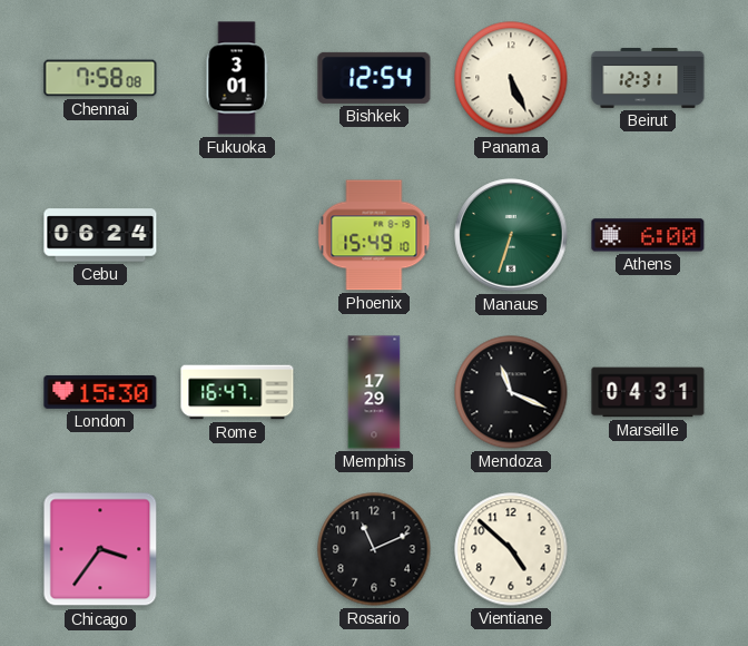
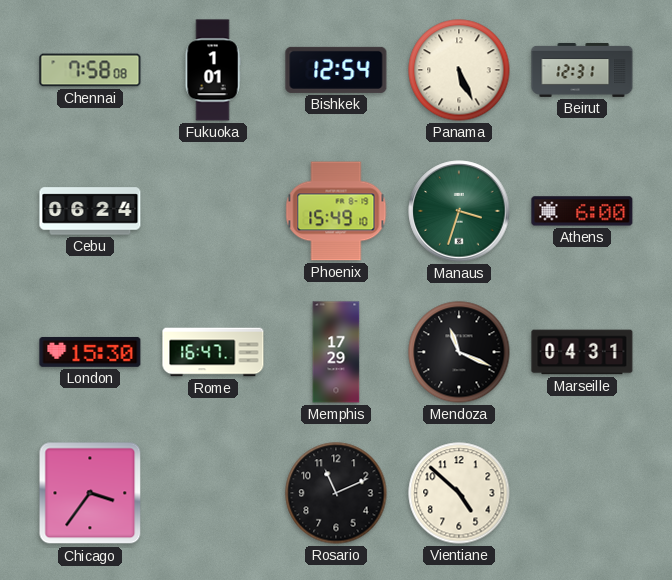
Fukuoka: 3:01 -> 1:01
Manaus: 6:33 -> 3:33
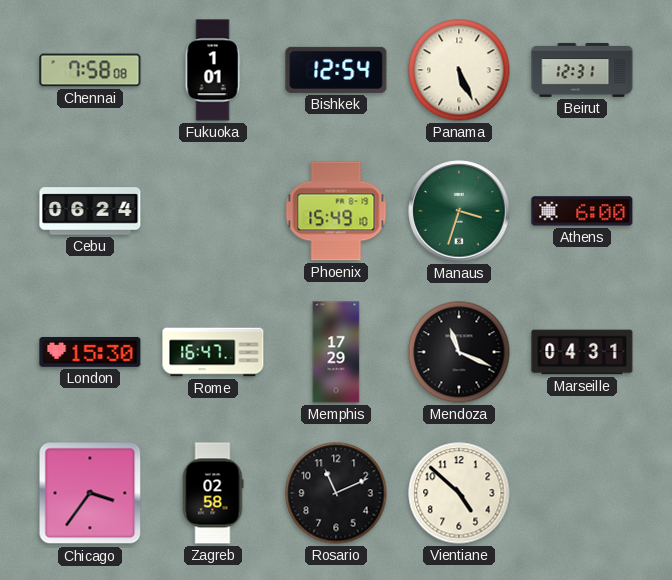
Zagreb: none -> 02:58
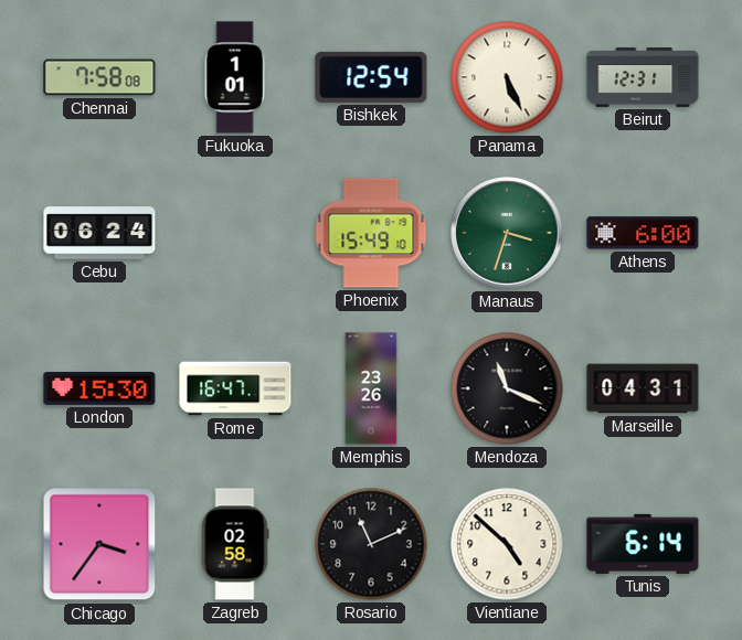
Memphis: 17:29 -> 23:26
Tunis: none -> 6:14
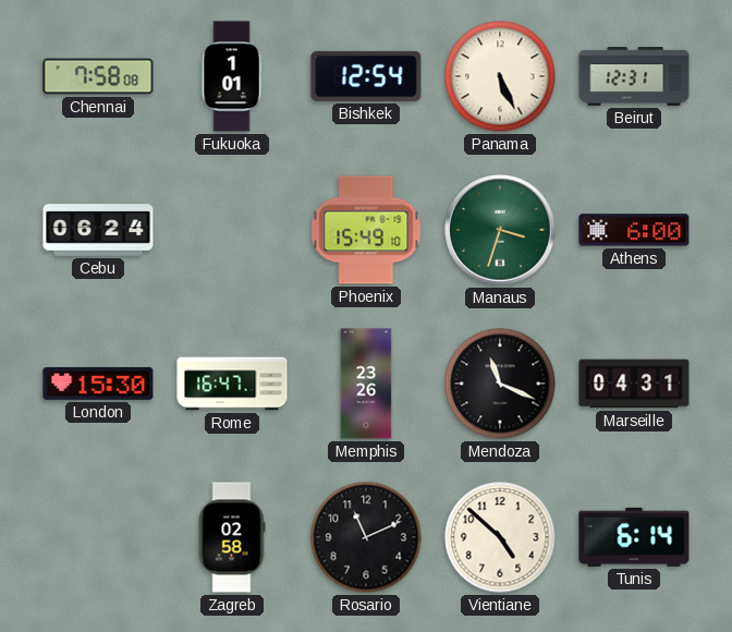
Chicago: 3:36 -> none
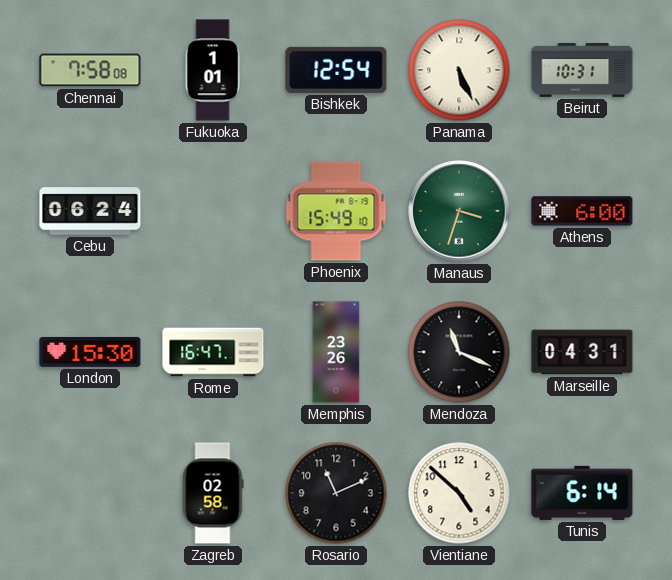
Beirut: 12:31 -> 10:31
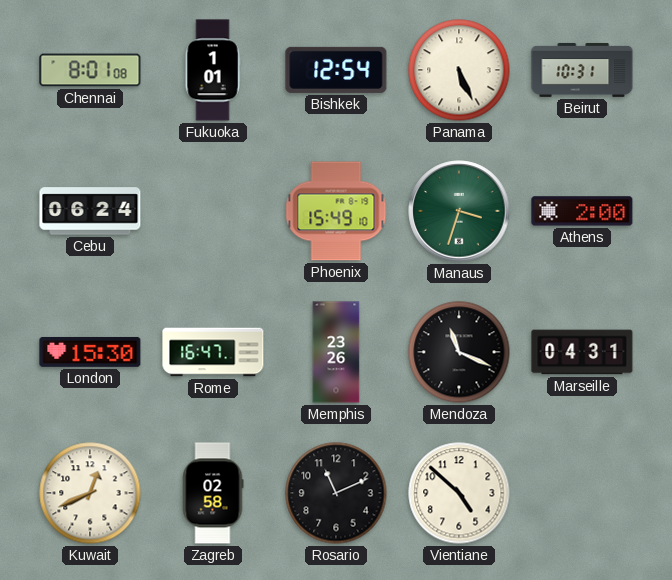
Chennai: 7:58 -> 8:01
Athens: 6:00 -> 2:00
Kuwait: none -> 12:41
Tunis: 6:14 -> none
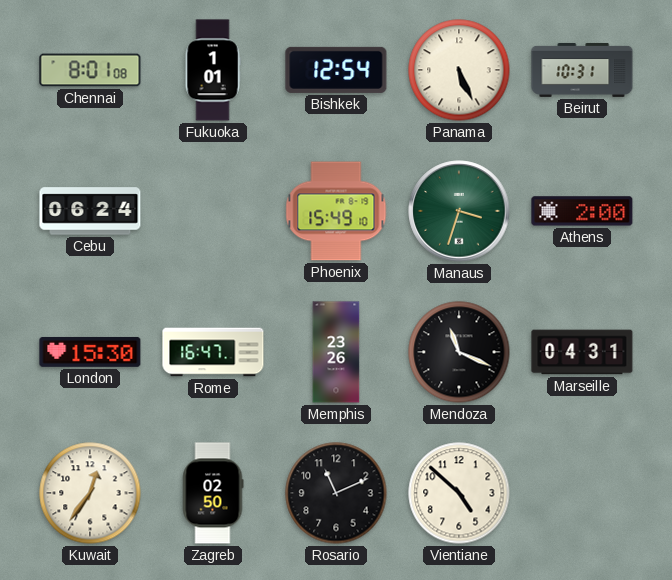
Kuwait: 12:41 -> 12:36
Zagreb: 02:58 -> 02:50
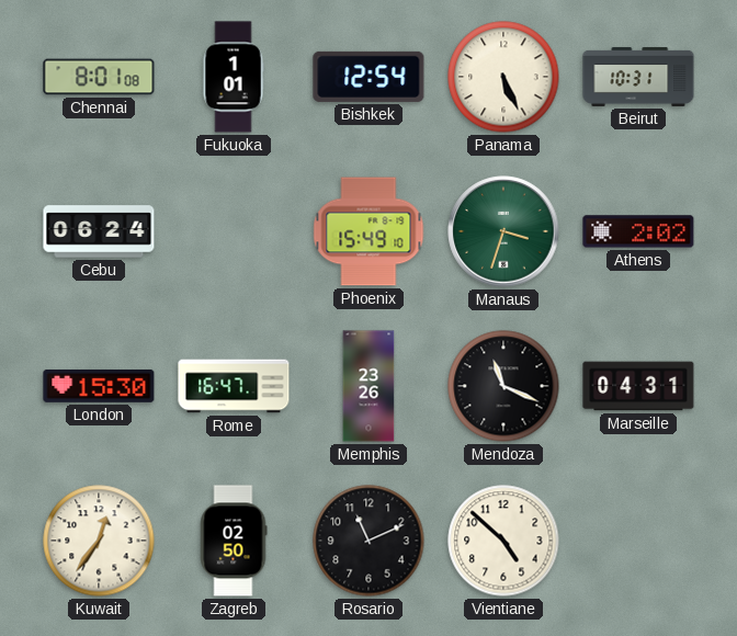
Athens: 2:00 -> 2:02
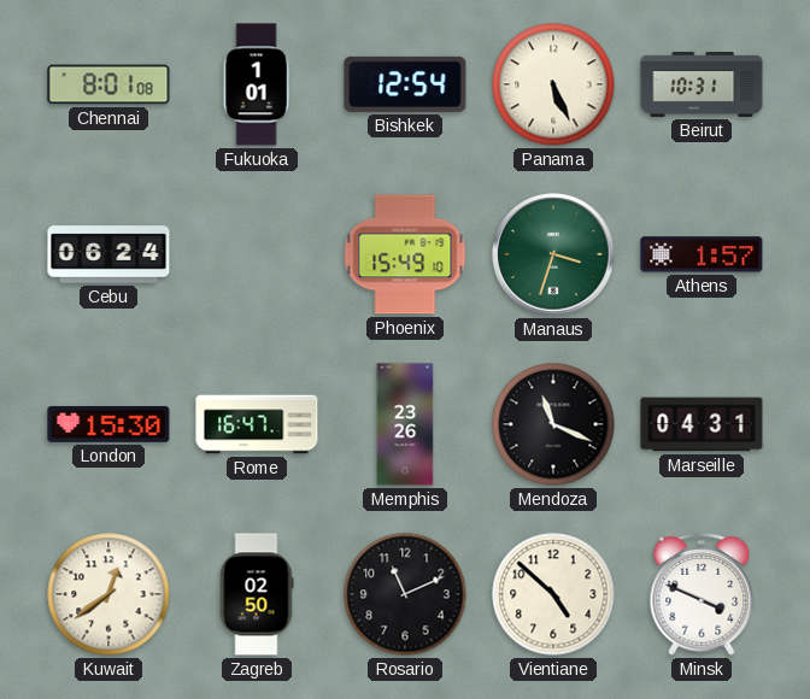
Athens: 2:02 -> 1:57
Kuwait: 12:36 -> 12:39
Minsk: none -> 3:49
